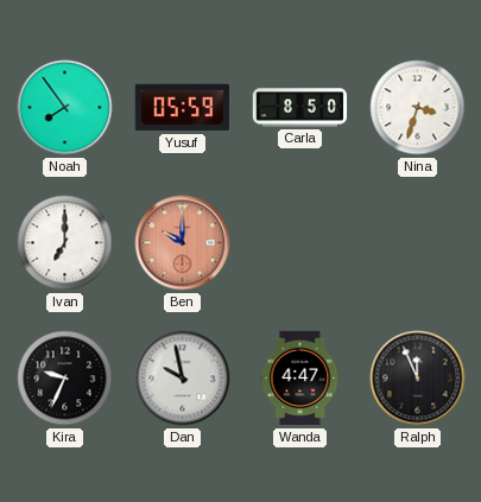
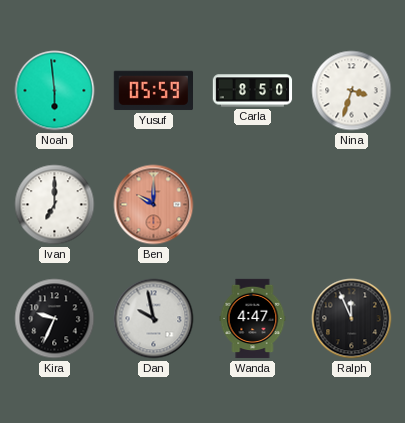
Noah: 7:54 -> 5:59
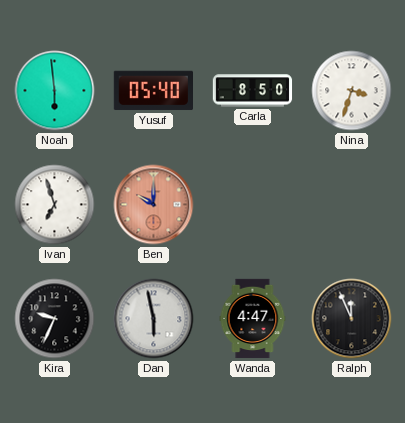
Yusuf: 05:59 -> 05:40
Ivan: 7:00 -> 6:57
Dan: 9:58 -> 5:58
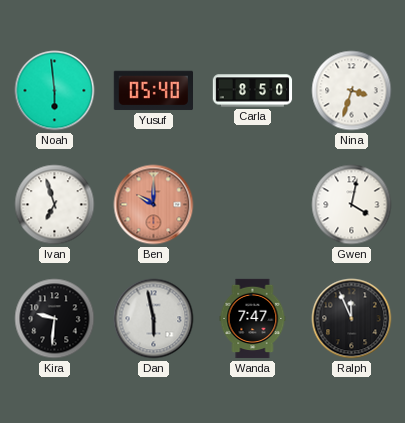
Gwen: none -> 4:02
Kira: 9:34 -> 9:31
Wanda: 4:47 -> 7:47
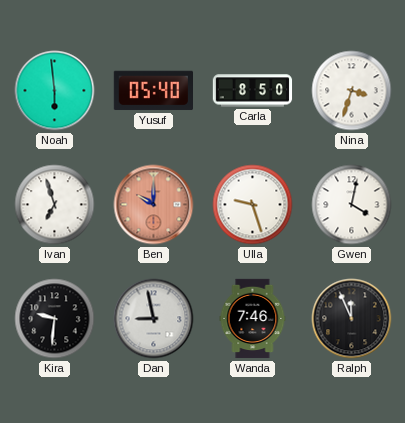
Ulla: none -> 9:27
Dan: 5:58 -> 8:58
Wanda: 7:47 -> 7:46
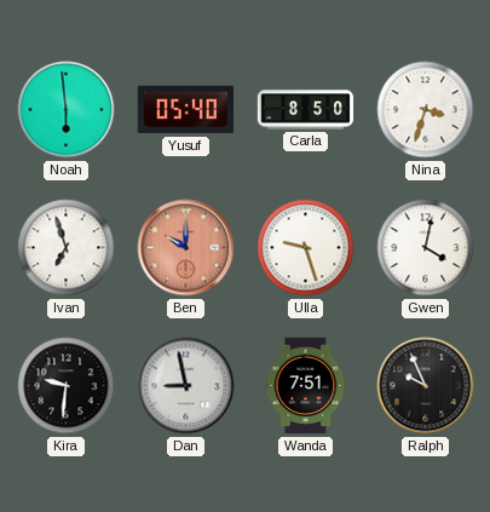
Wanda: 7:46 -> 7:51
Ralph: 11:56 -> 9:56
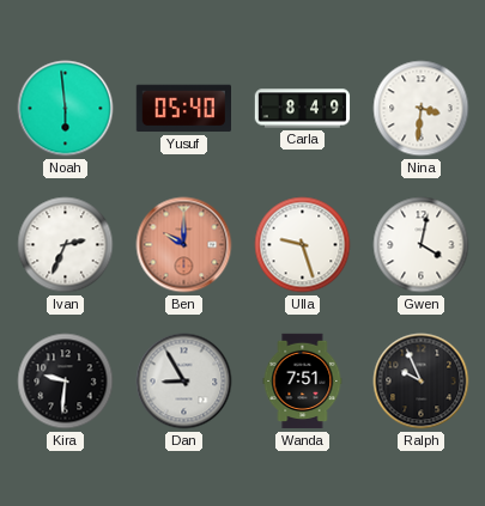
Carla: 8:50 -> 8:49
Nina: 3:33 -> 3:31
Ivan: 6:57 -> 2:34
Dan: 8:58 -> 8:55
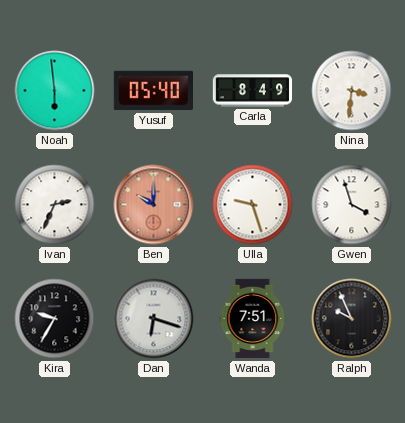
Gwen: 4:02 -> 3:57
Kira: 9:31 -> 9:35
Dan: 8:55 -> 6:18
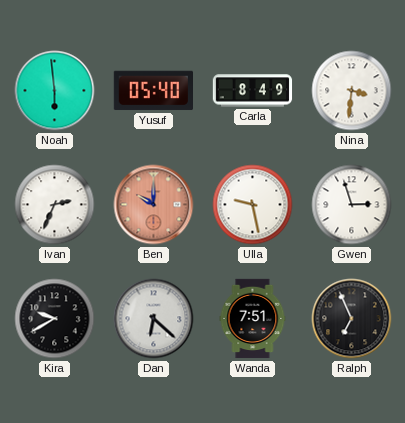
Ulla: 9:27 -> 9:28
Gwen: 3:57 -> 2:57
Kira: 9:35 -> 9:40
Dan: 6:18 -> 6:22
Ralph: 9:56 -> 6:56
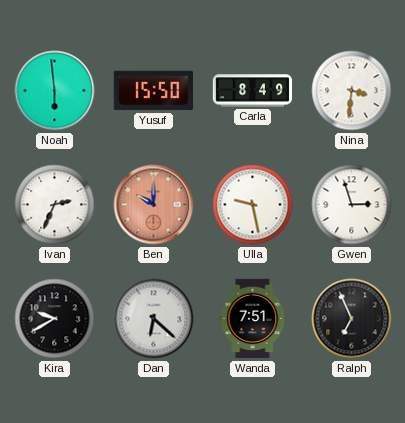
Yusuf: 05:40 -> 15:50
